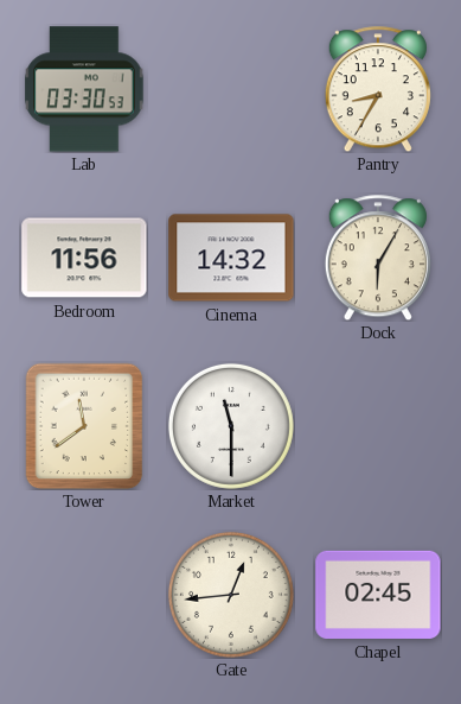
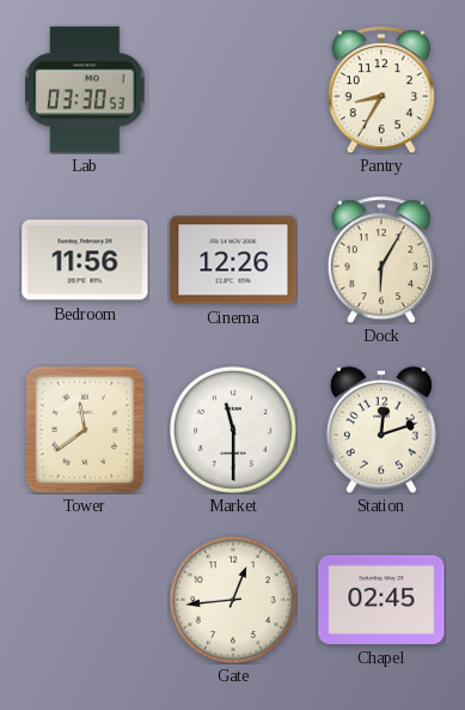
Cinema: 14:32 -> 12:26
Station: none -> 12:12
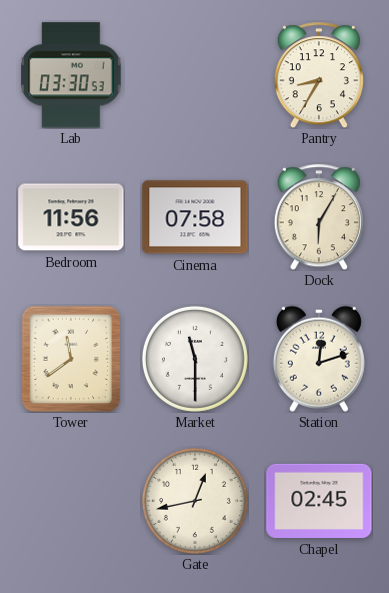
Cinema: 12:26 -> 07:58
Gate: 12:44 -> 12:43
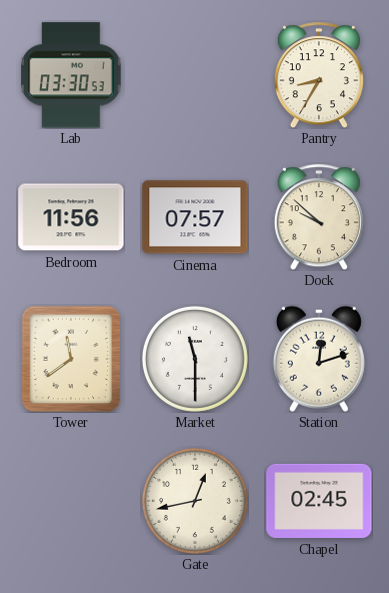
Cinema: 07:58 -> 07:57
Dock: 6:05 -> 9:52
